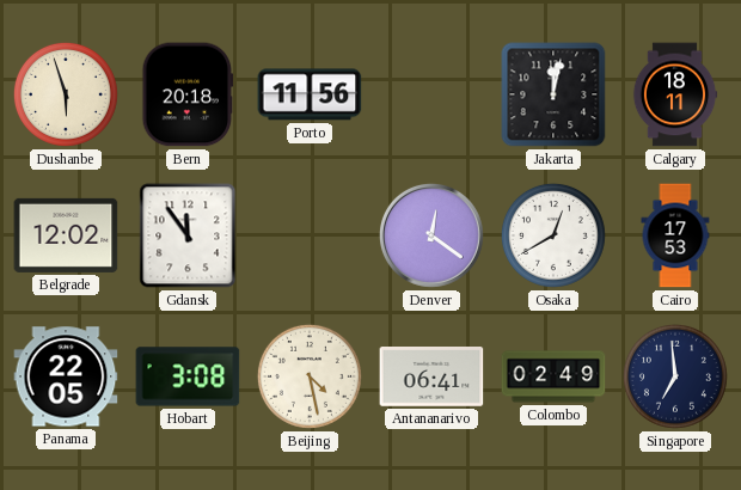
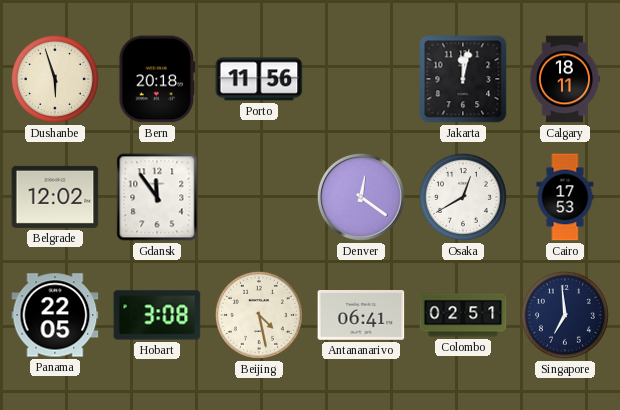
Colombo: 02:49 -> 02:51
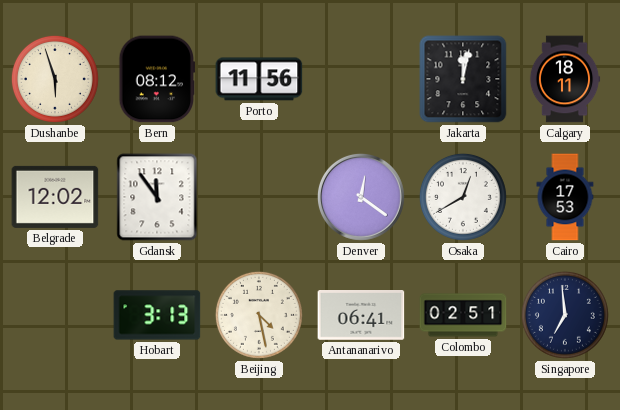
Bern: 20:18 -> 08:12
Panama: 22:05 -> none
Hobart: 3:08 -> 3:13
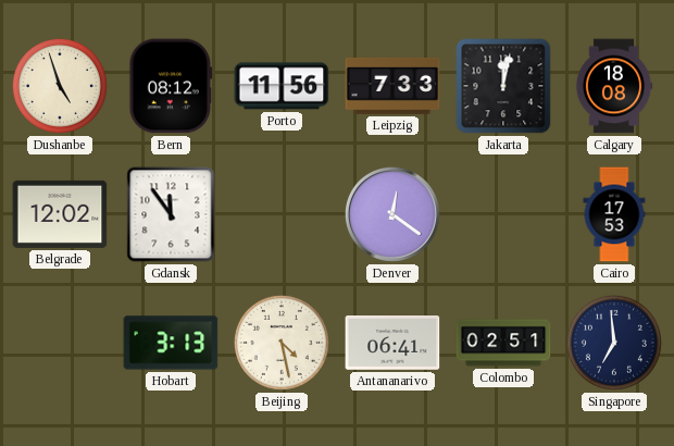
Dushanbe: 5:57 -> 4:57
Leipzig: none -> 7:33
Calgary: 18:11 -> 18:08
Osaka: 12:40 -> none
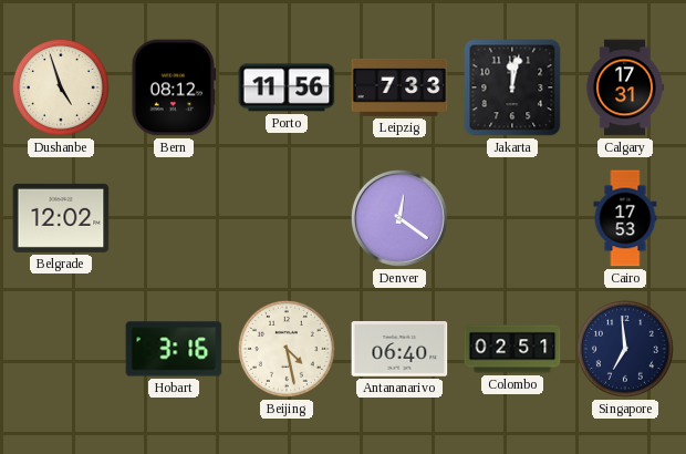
Calgary: 18:08 -> 17:31
Gdansk: 11:54 -> none
Hobart: 3:13 -> 3:16
Antananarivo: 06:41 -> 06:40
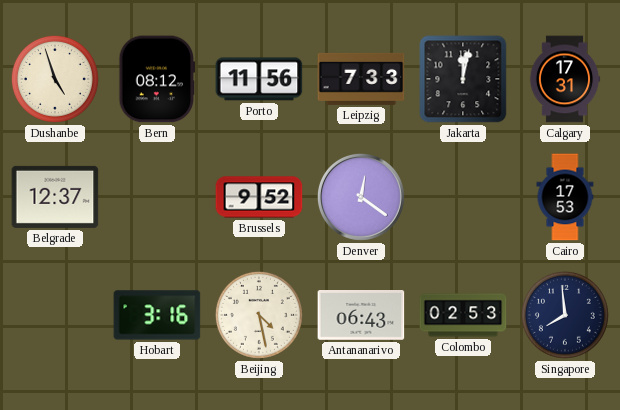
Belgrade: 12:02 -> 12:37
Brussels: none -> 9:52
Antananarivo: 06:40 -> 06:43
Colombo: 02:51 -> 02:53
Singapore: 6:59 -> 7:59
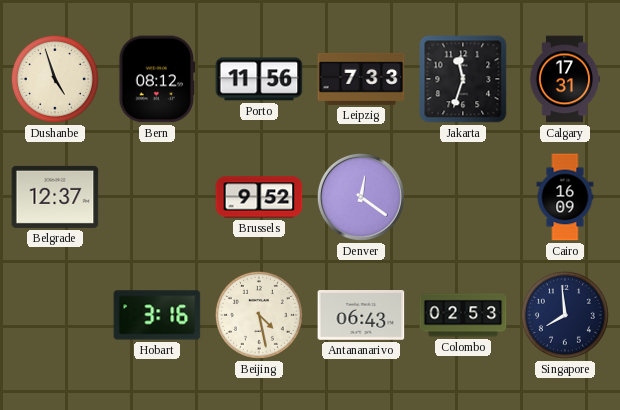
Jakarta: 12:02 -> 11:33
Cairo: 17:53 -> 16:09
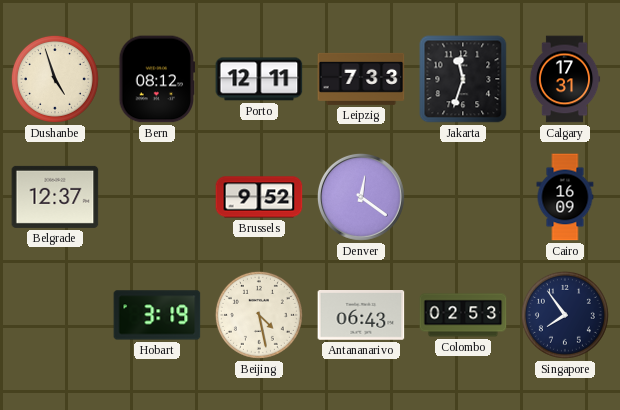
Porto: 11:56 -> 12:11
Hobart: 3:16 -> 3:19
Singapore: 7:59 -> 7:54
